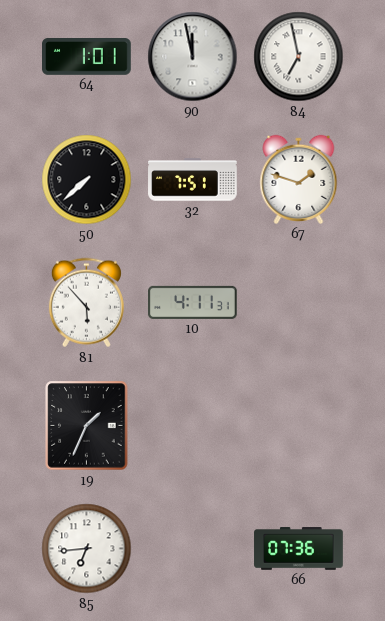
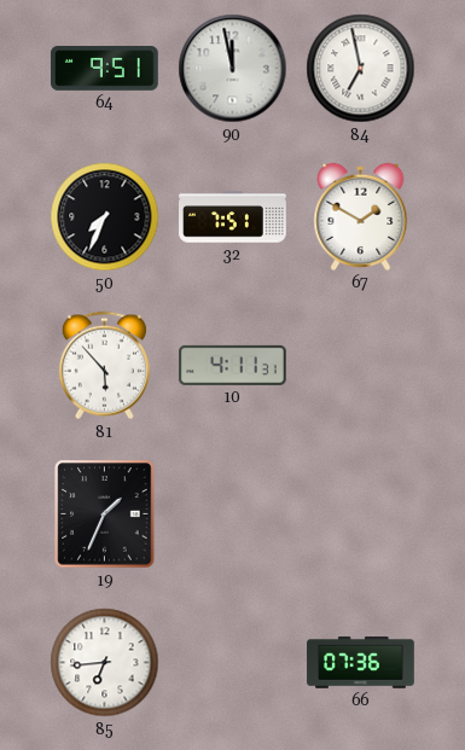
64: 1:01 -> 9:51
50: 7:38 -> 7:34
67: 1:48 -> 1:50
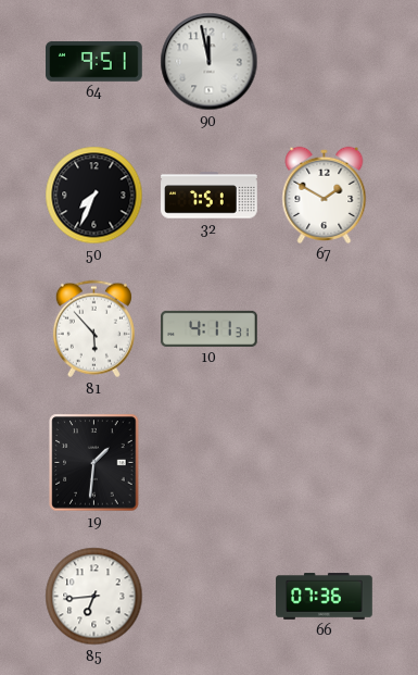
84: 6:58 -> none
19: 1:34 -> 1:31
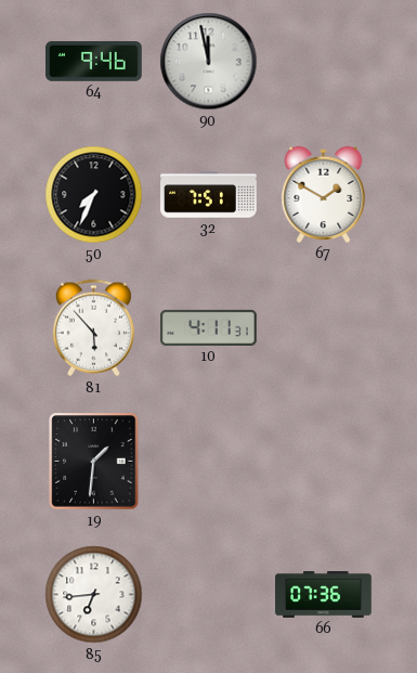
64: 9:51 -> 9:46
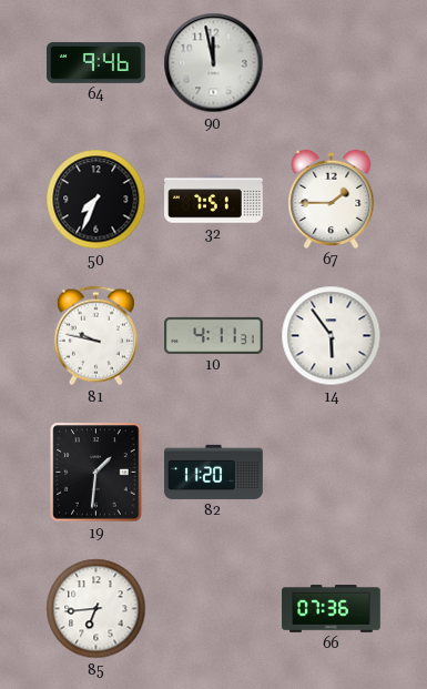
67: 1:50 -> 1:45
81: 5:53 -> 9:47
14: none -> 5:54
82: none -> 11:20
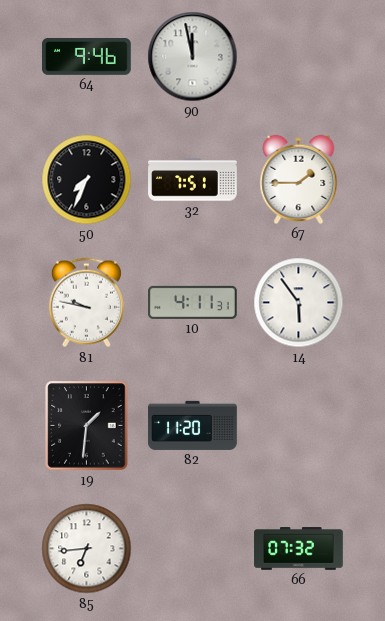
66: 07:36 -> 07:32
